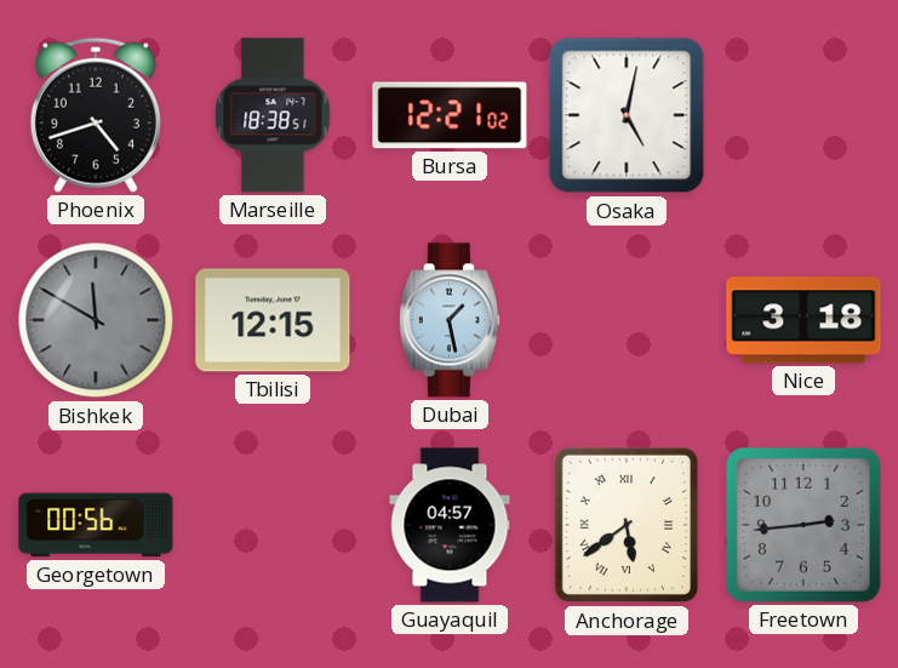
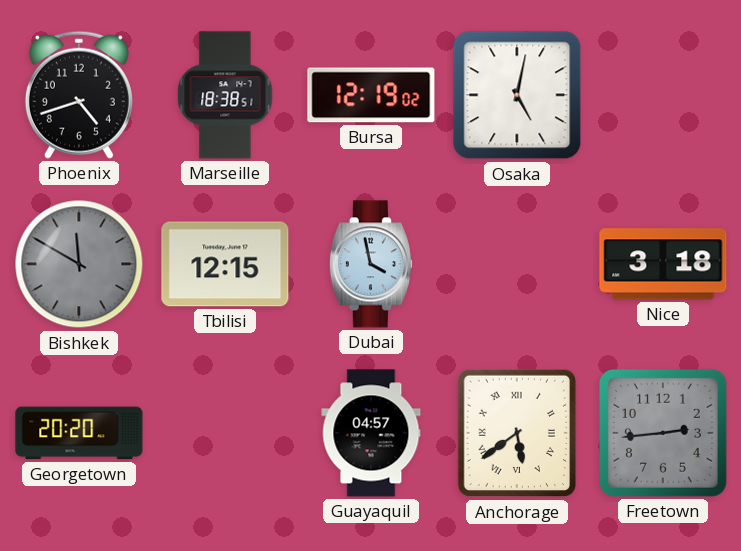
Bursa: 12:21 -> 12:19
Dubai: 1:28 -> 3:58
Georgetown: 00:56 -> 20:20
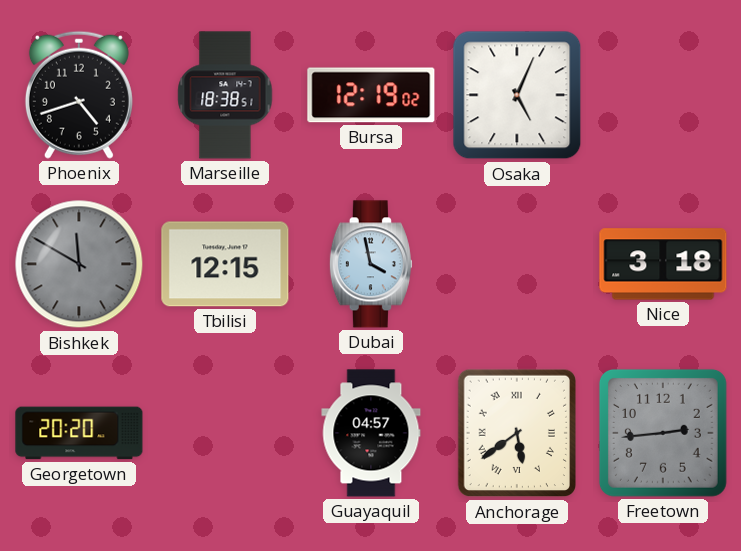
Osaka: 5:02 -> 5:04
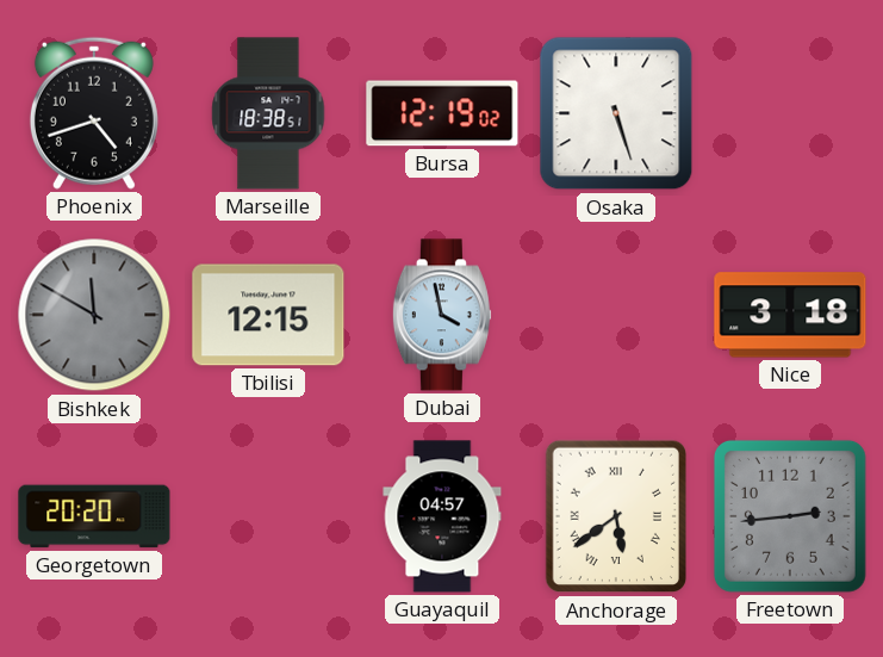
Osaka: 5:04 -> 5:27
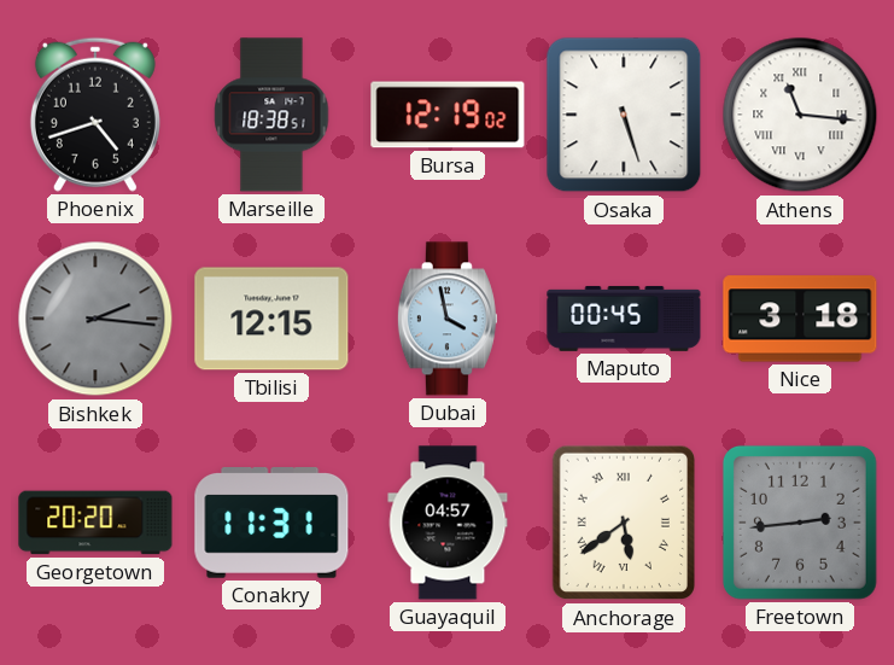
Athens: none -> 11:16
Bishkek: 11:50 -> 2:16
Maputo: none -> 00:45
Conakry: none -> 11:31
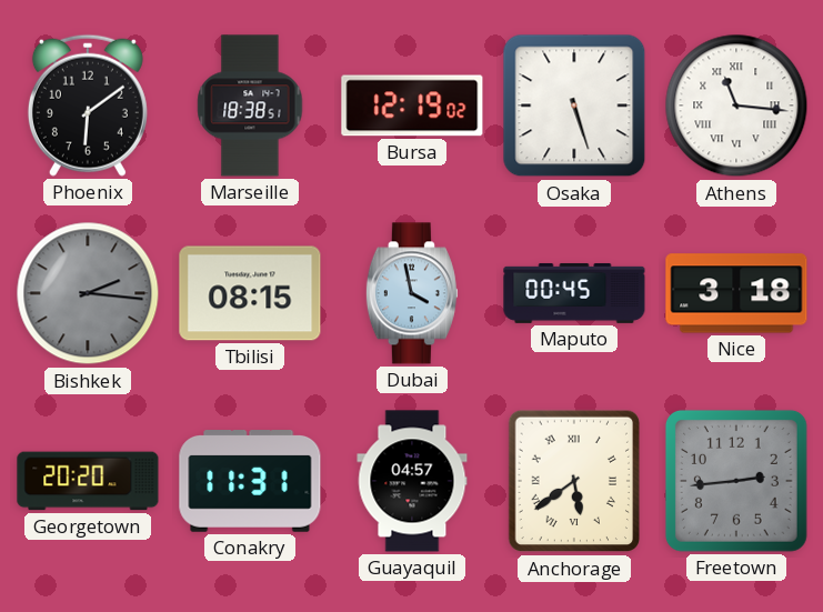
Phoenix: 4:42 -> 6:09
Tbilisi: 12:15 -> 08:15
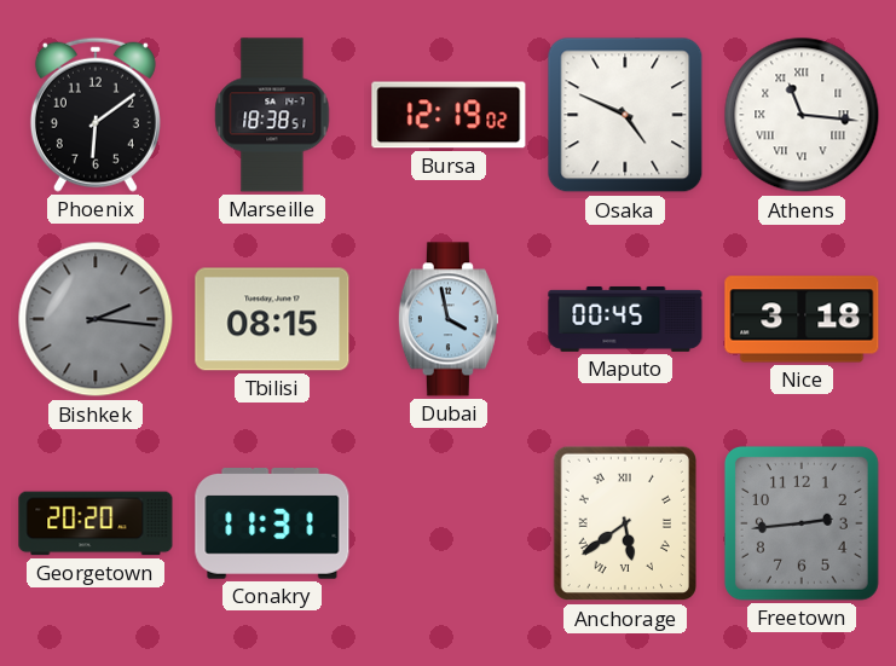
Osaka: 5:27 -> 4:49
Guayaquil: 04:57 -> none
